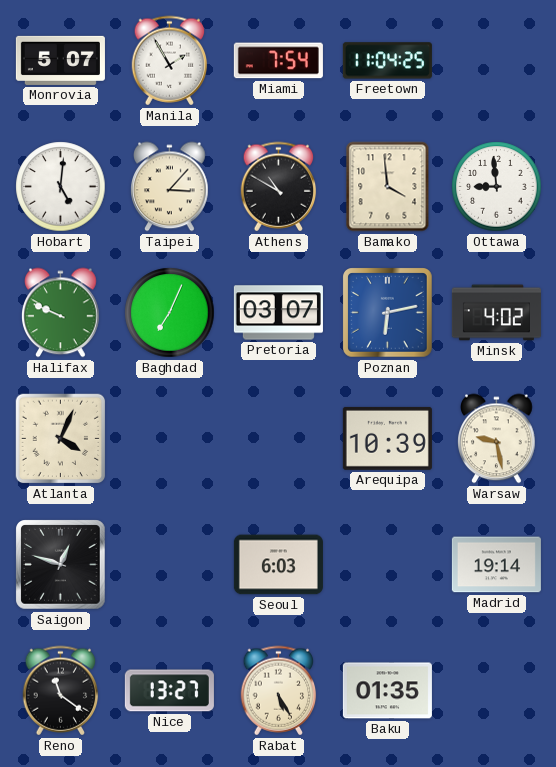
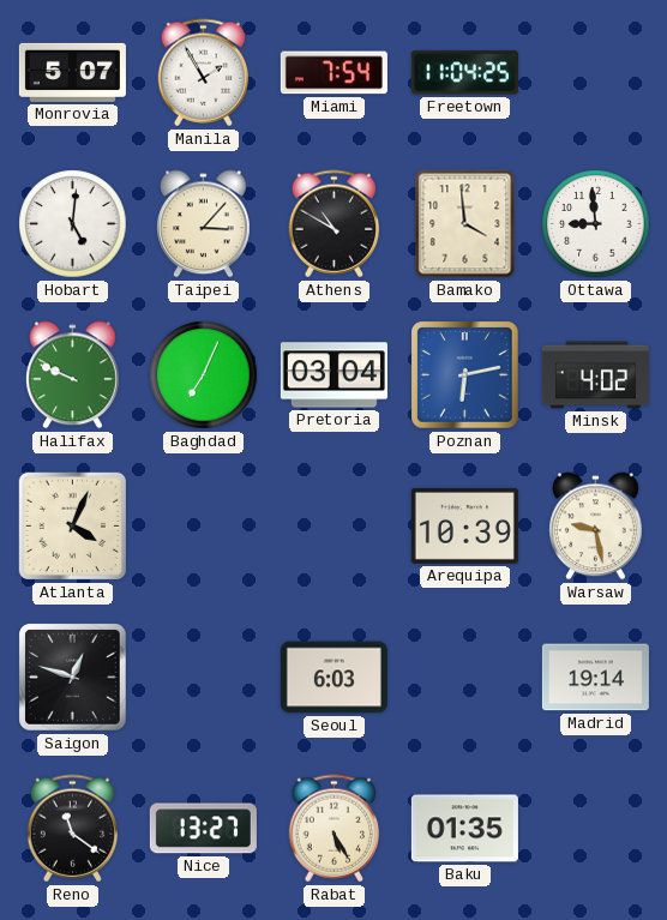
Pretoria: 03:07 -> 03:04
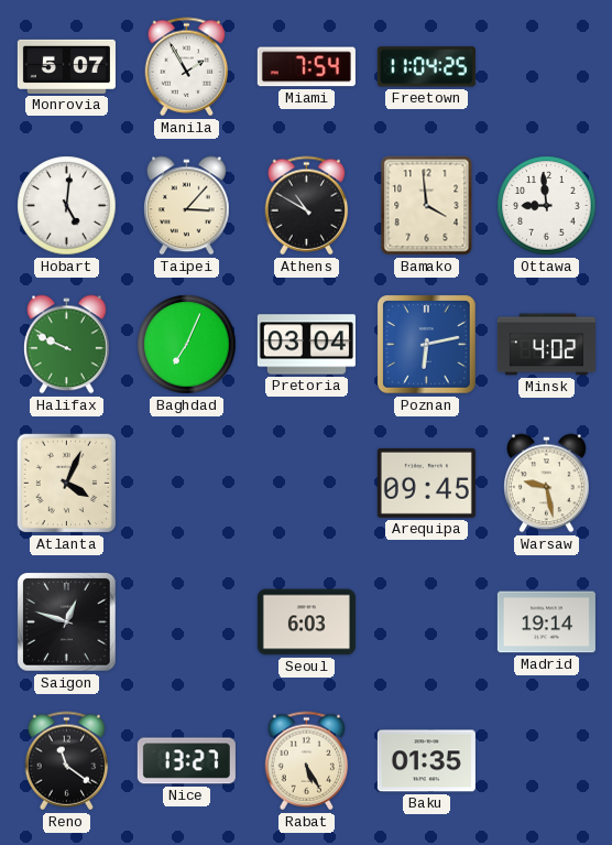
Arequipa: 10:39 -> 09:45
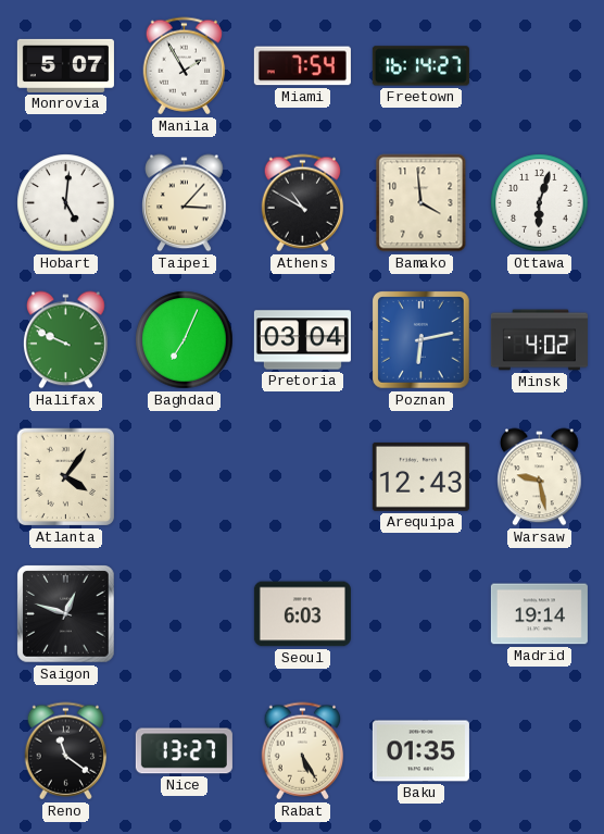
Freetown: 11:04 -> 16:14
Ottawa: 8:59 -> 6:03
Atlanta: 4:04 -> 4:06
Arequipa: 09:45 -> 12:43
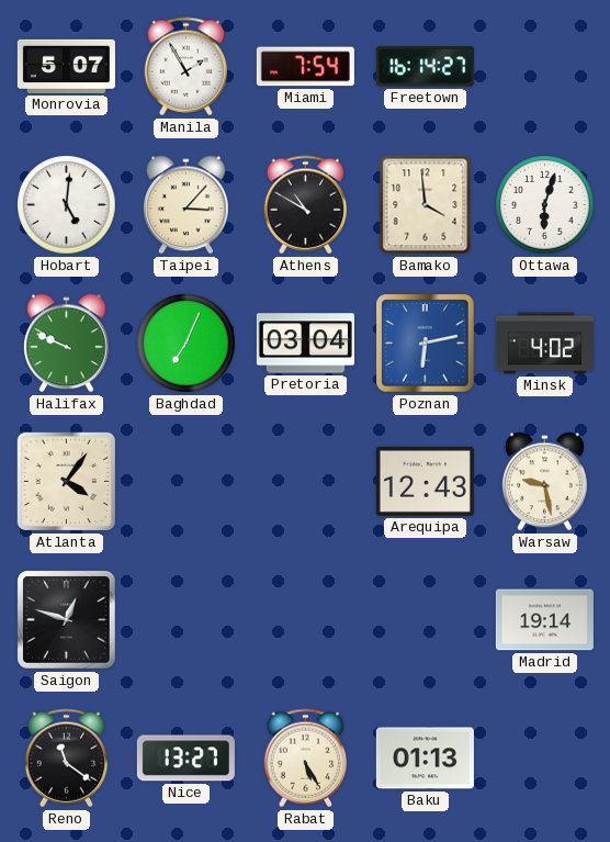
Seoul: 6:03 -> none
Baku: 01:35 -> 01:13
